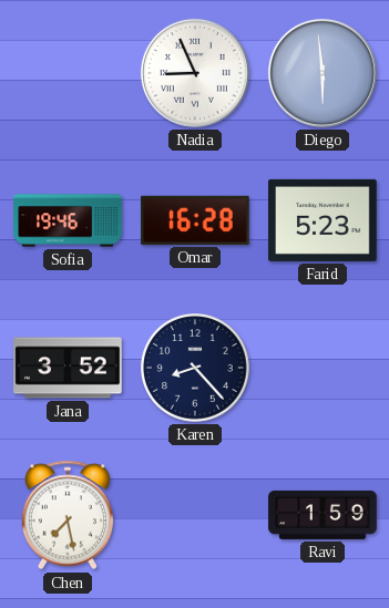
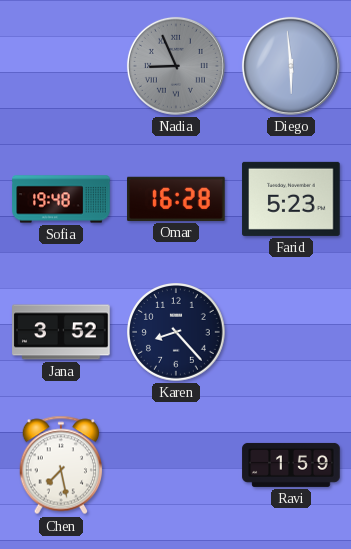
Nadia dial: white -> grey
Sofia: 19:46 -> 19:48
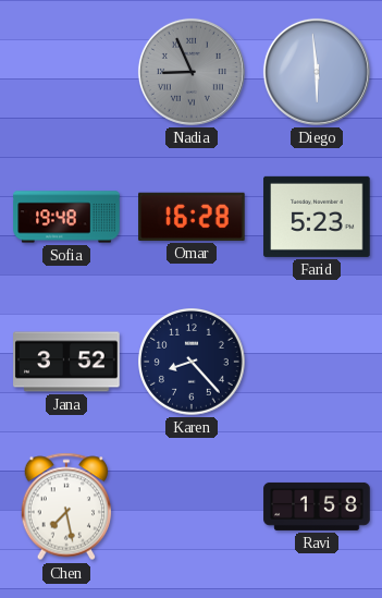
Ravi: 1:59 -> 1:58
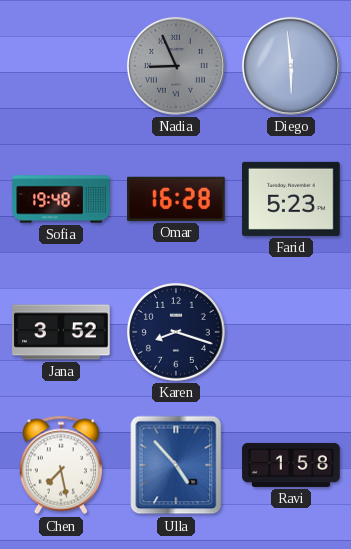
Karen: 8:23 -> 8:18
Ulla: none -> 4:53
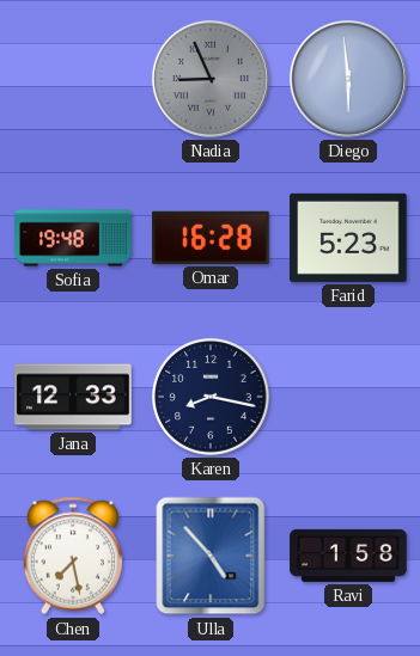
Jana: 3:52 -> 12:33
Karen: 8:18 -> 8:17
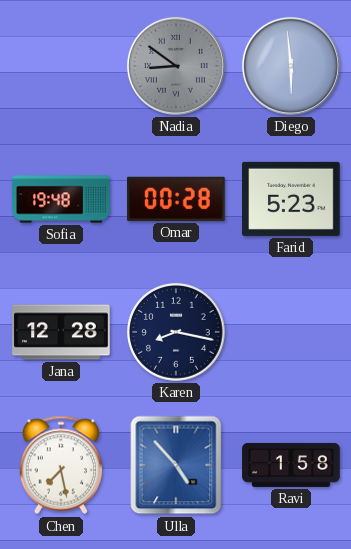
Nadia: 8:56 -> 8:51
Omar: 16:28 -> 00:28
Jana: 12:33 -> 12:28
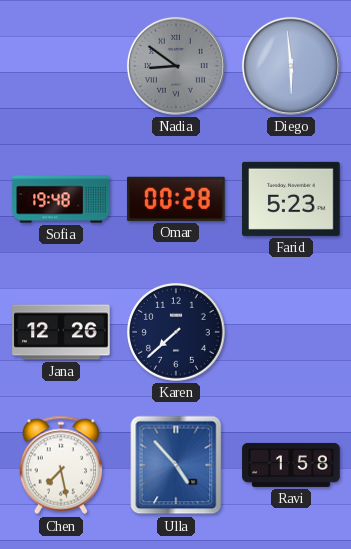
Jana: 12:28 -> 12:26
Karen: 8:17 -> 7:38
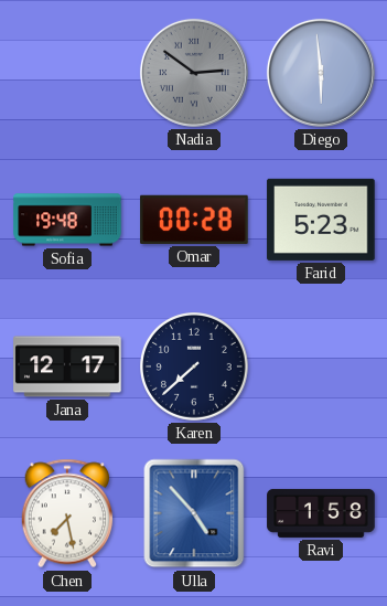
Nadia: 8:51 -> 2:51
Jana: 12:26 -> 12:17
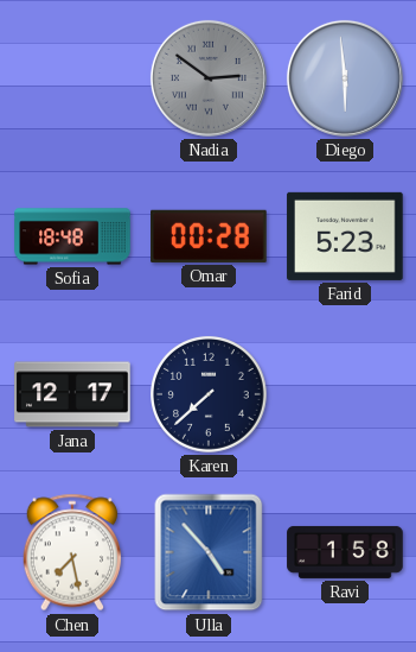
Sofia: 19:48 -> 18:48
